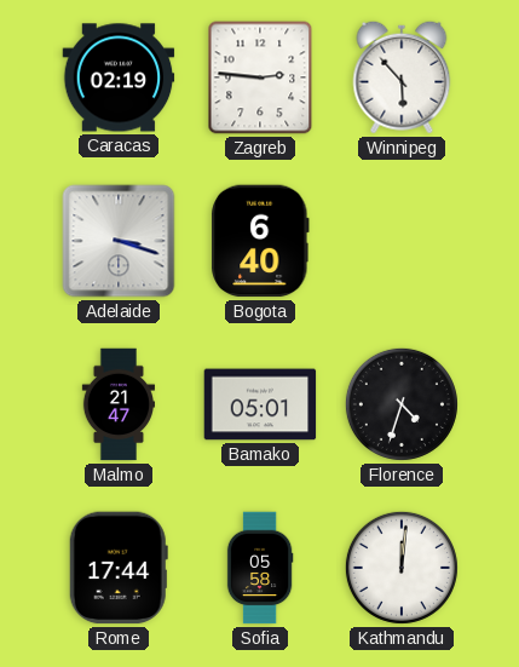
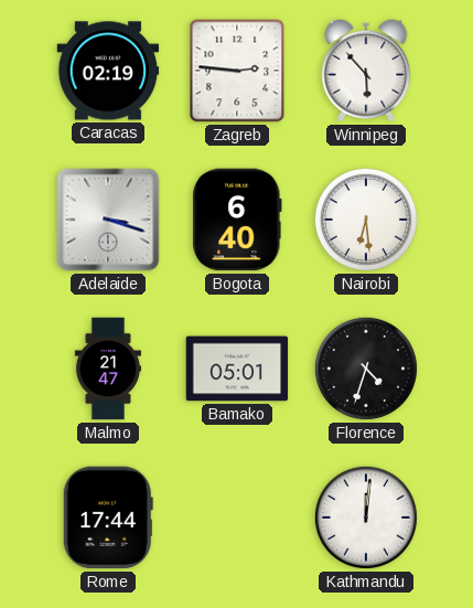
Nairobi: none -> 6:29
Sofia: 05:58 -> none
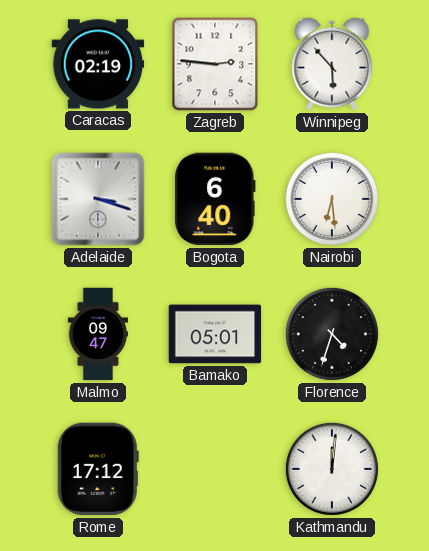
Malmo: 21:47 -> 09:47
Rome: 17:44 -> 17:12
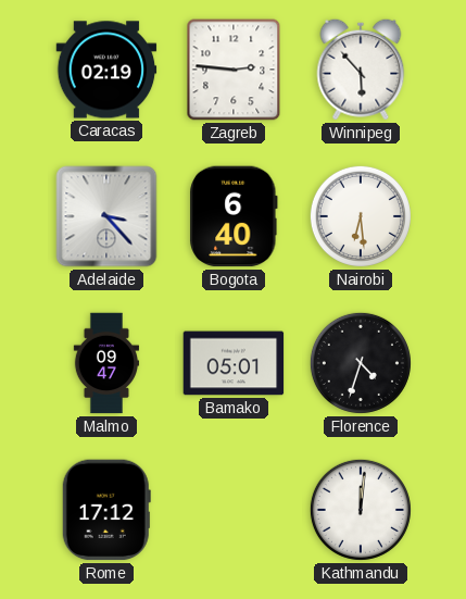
Adelaide: 3:18 -> 3:23
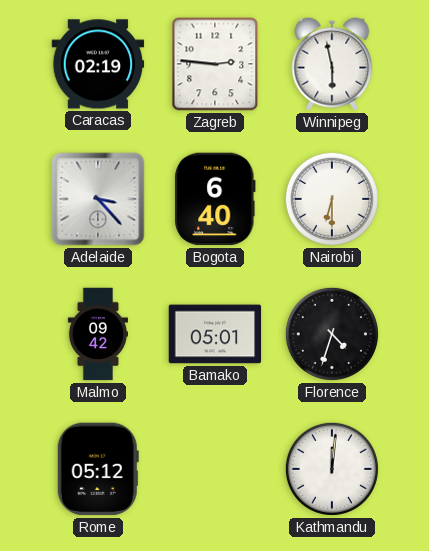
Winnipeg: 5:53 -> 5:58
Nairobi: 6:29 -> 6:30
Malmo: 09:47 -> 09:42
Rome: 17:12 -> 05:12
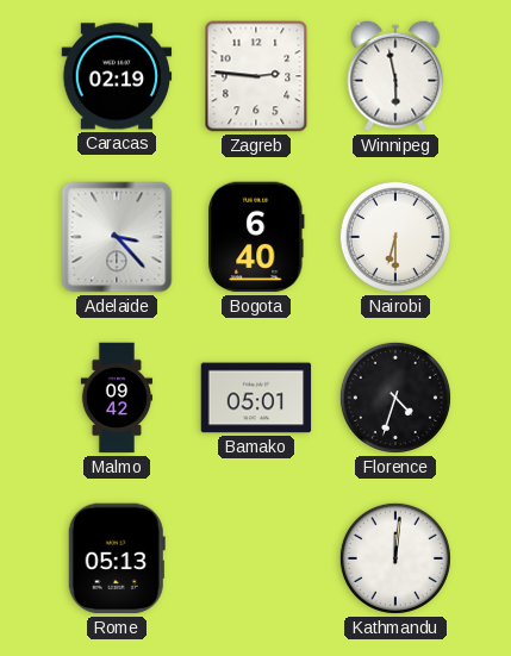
Rome: 05:12 -> 05:13
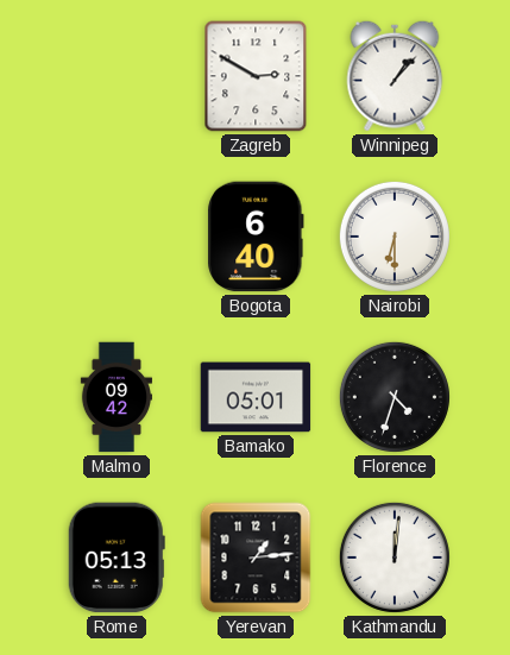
Caracas: 02:19 -> none
Zagreb: 2:46 -> 2:50
Winnipeg: 5:58 -> 1:07
Adelaide: 3:23 -> none
Yerevan: none -> 1:14
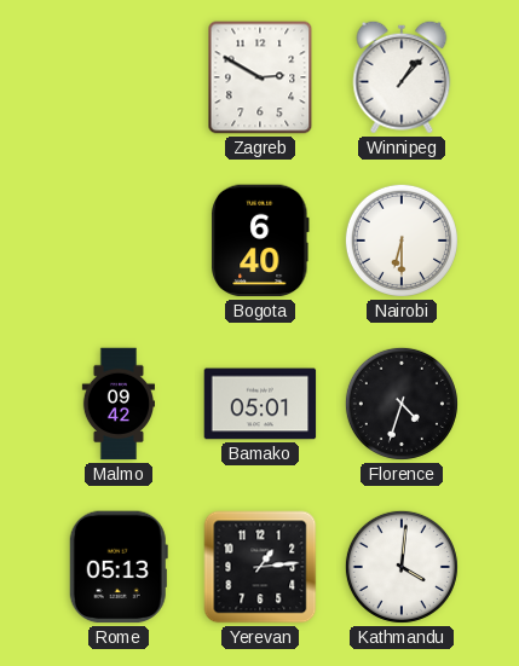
Kathmandu: 12:01 -> 4:01
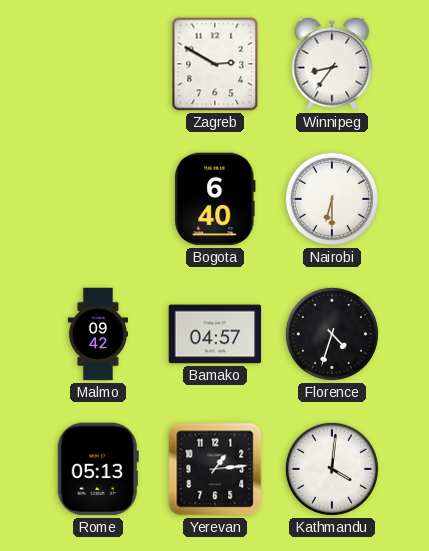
Winnipeg: 1:07 -> 8:36
Bamako: 05:01 -> 04:57
